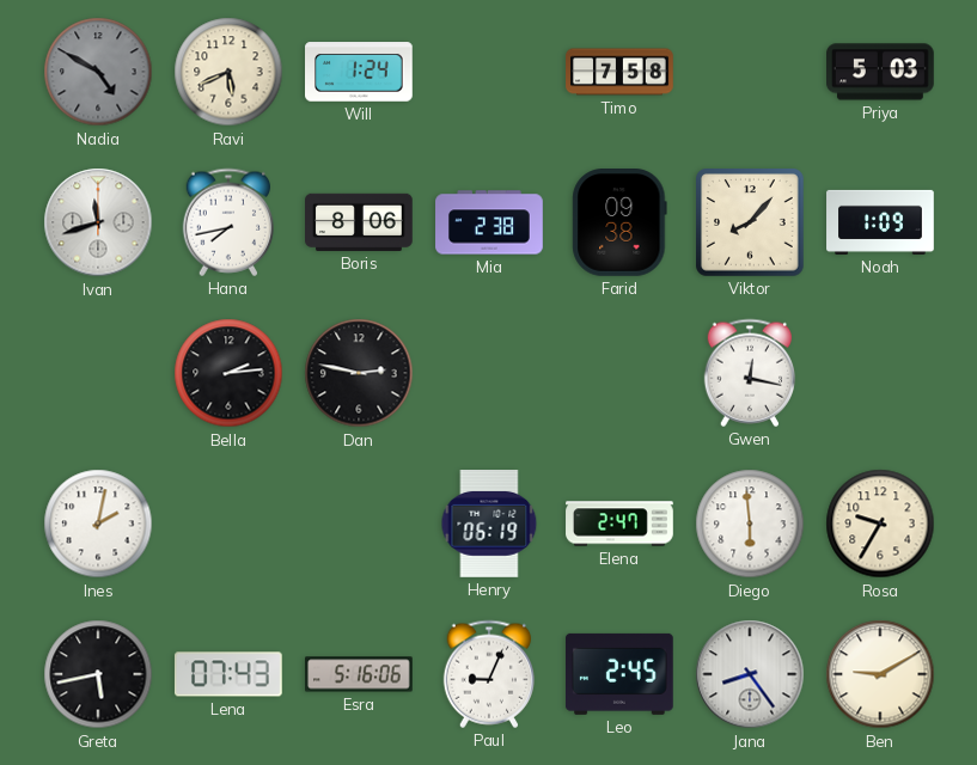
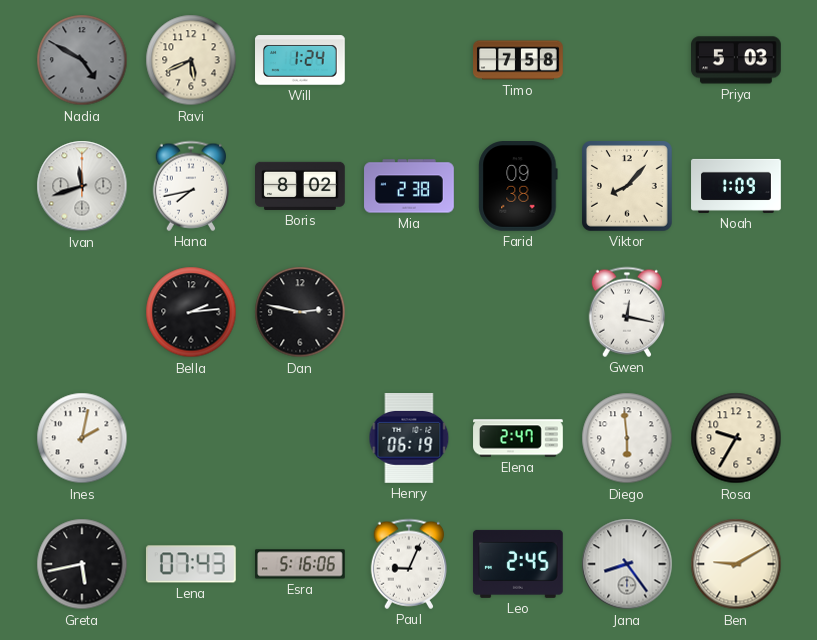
Boris: 8:06 -> 8:02
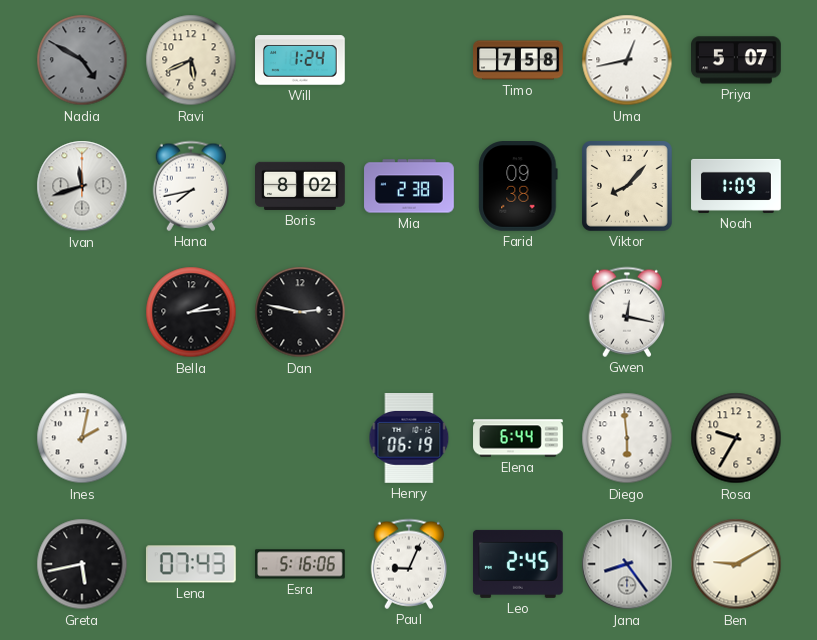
Uma: none -> 12:43
Priya: 5:03 -> 5:07
Elena: 2:47 -> 6:44
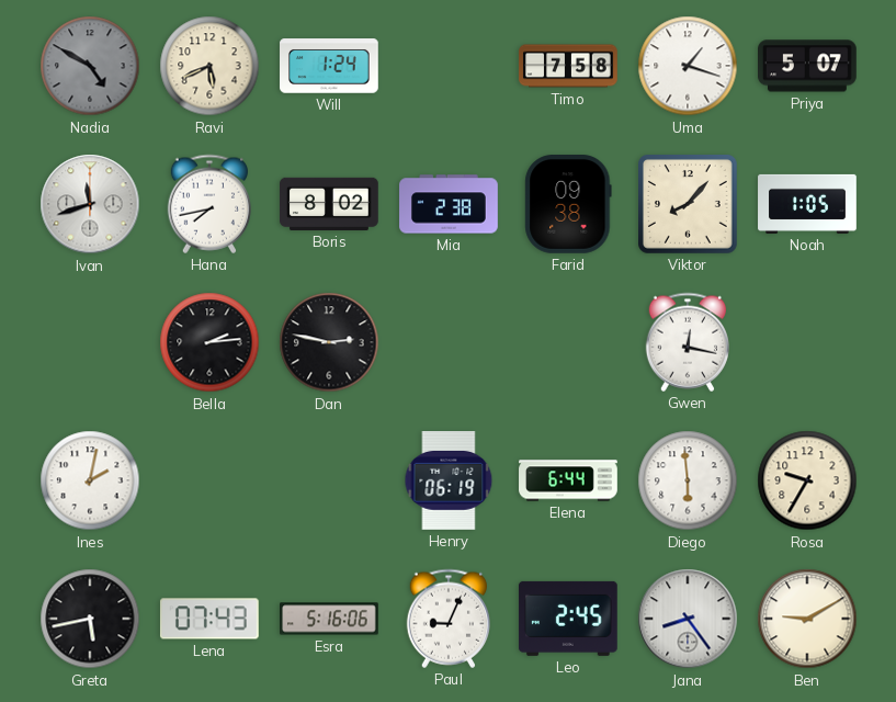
Uma: 12:43 -> 1:18
Noah: 1:09 -> 1:05
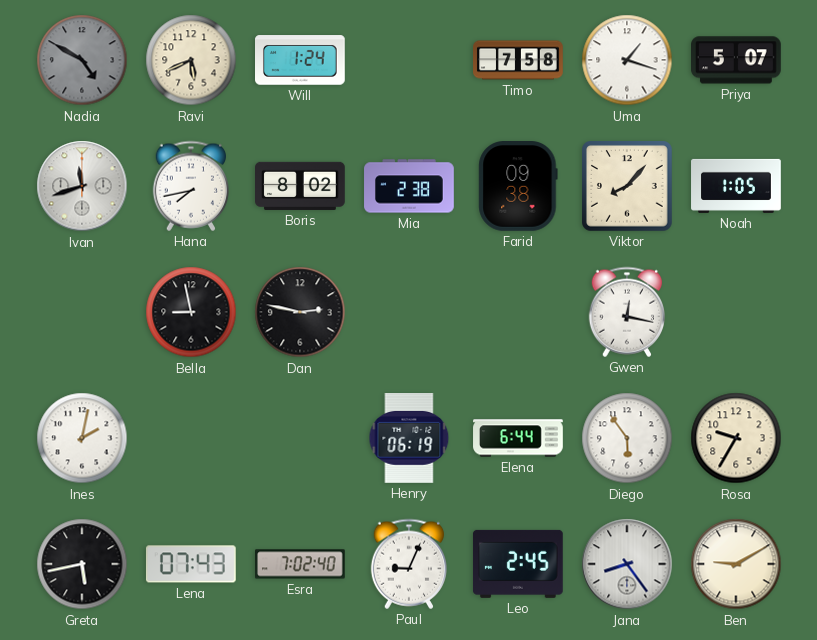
Bella: 2:14 -> 8:58
Diego: 5:59 -> 5:54
Esra: 5:16 -> 7:02
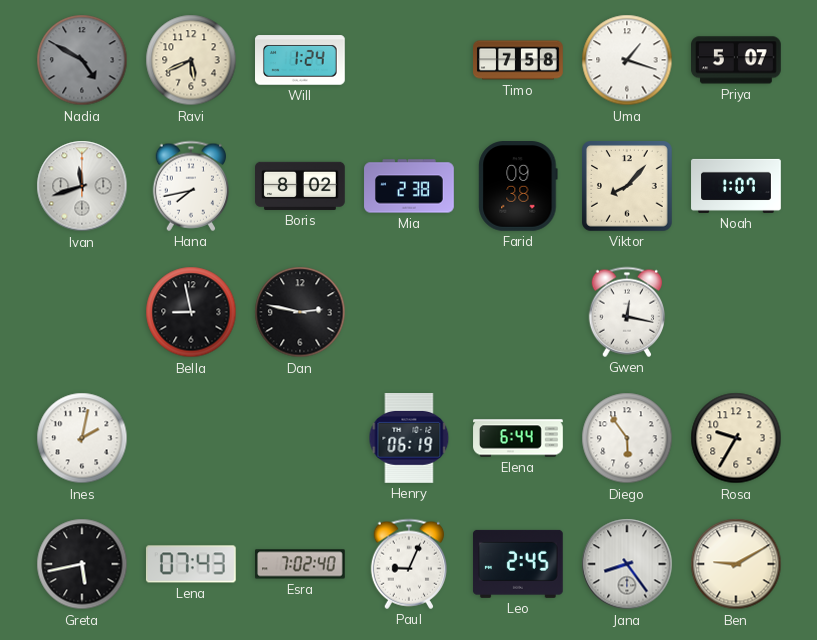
Noah: 1:05 -> 1:07
